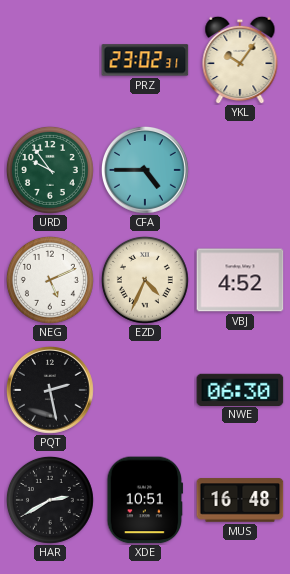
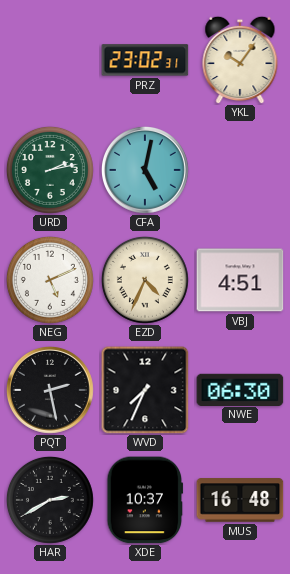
URD: 9:54 -> 2:13
CFA: 4:45 -> 5:02
VBJ: 4:52 -> 4:51
WVD: none -> 7:34
XDE: 10:51 -> 10:37
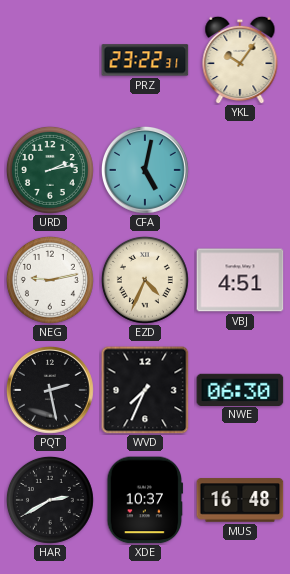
PRZ: 23:02 -> 23:22
NEG: 5:11 -> 9:13
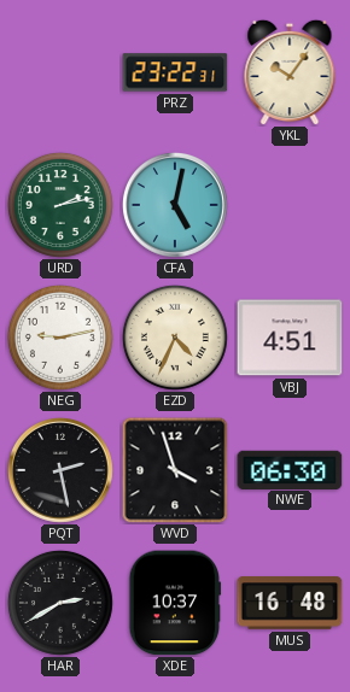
WVD: 7:34 -> 3:57
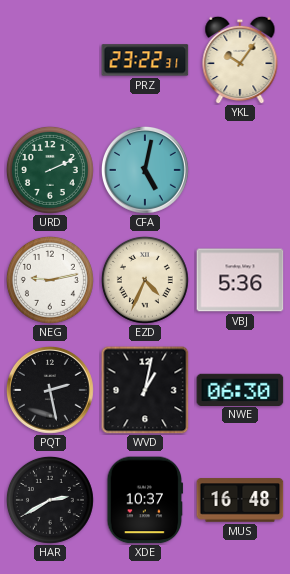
URD: 2:13 -> 2:11
VBJ: 4:51 -> 5:36
WVD: 3:57 -> 1:02
